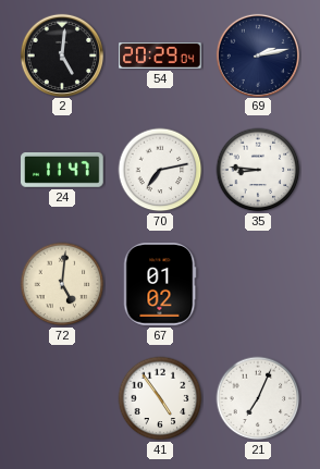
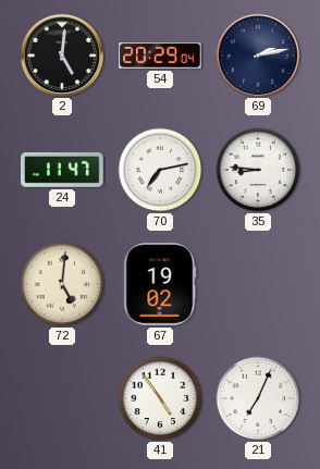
67: 01:02 -> 19:02
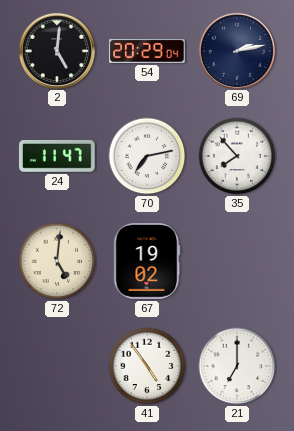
35: 8:46 -> 7:53
21: 7:04 -> 7:00
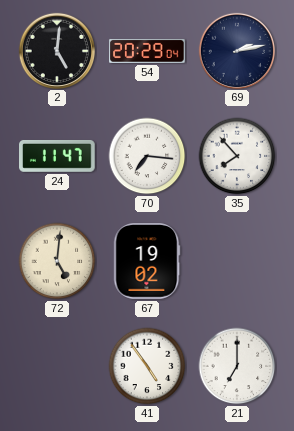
70: 7:13 -> 7:16
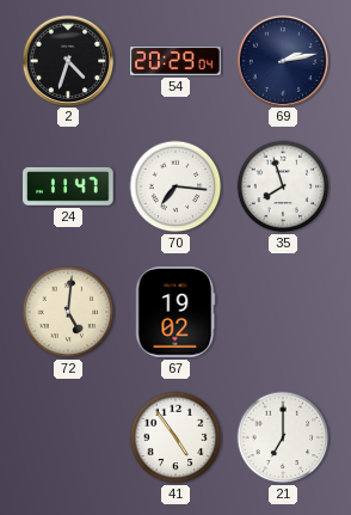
2: 5:01 -> 4:33
35: 7:53 -> 7:57
